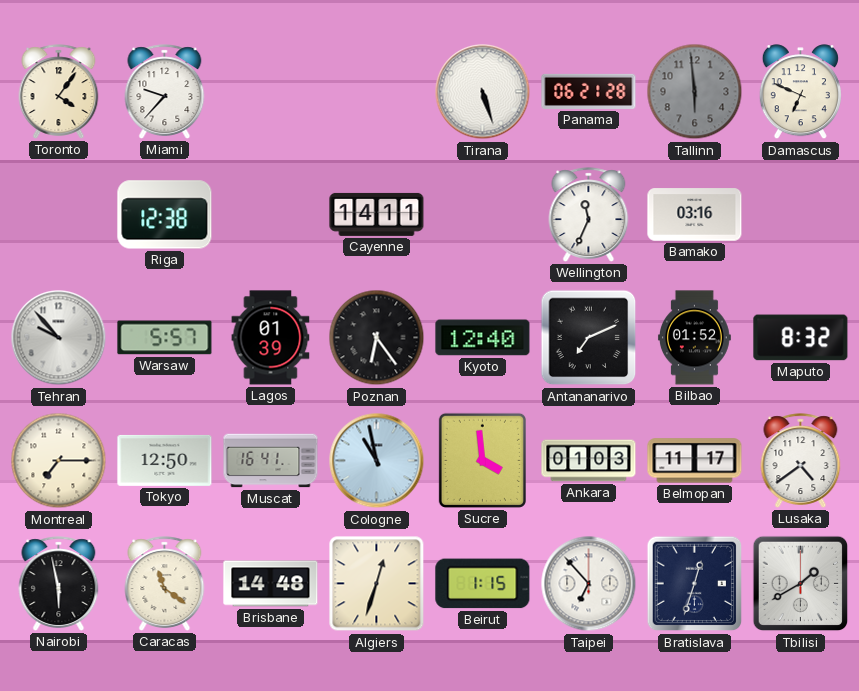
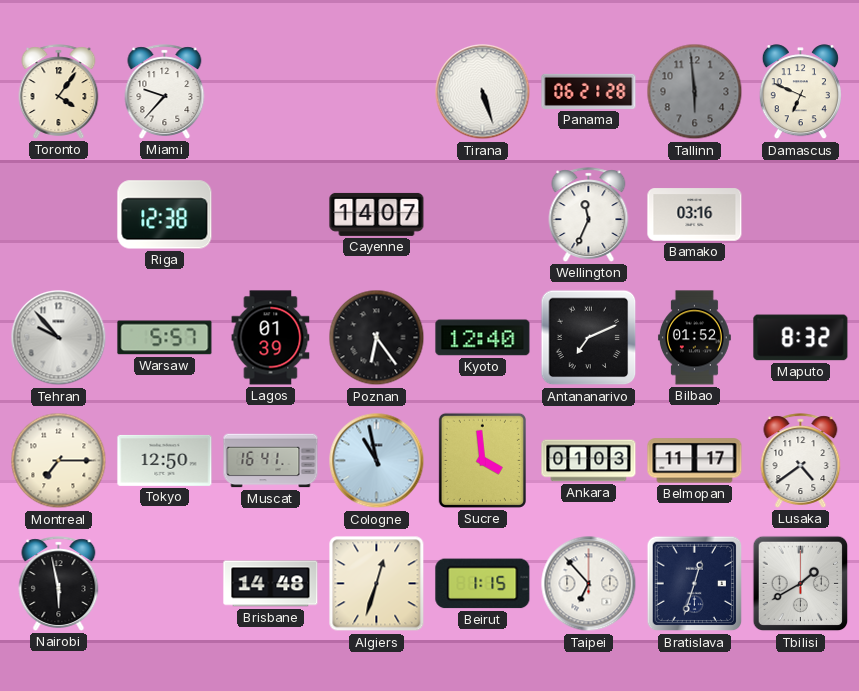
Cayenne: 14:11 -> 14:07
Caracas: 11:21 -> none
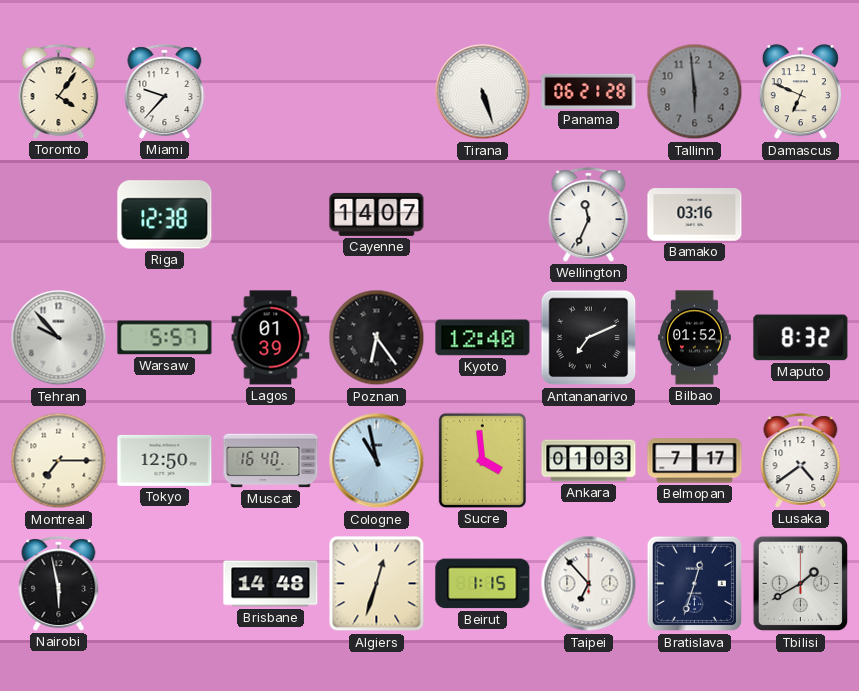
Muscat: 16:41 -> 16:40
Belmopan: 11:17 -> 7:17
